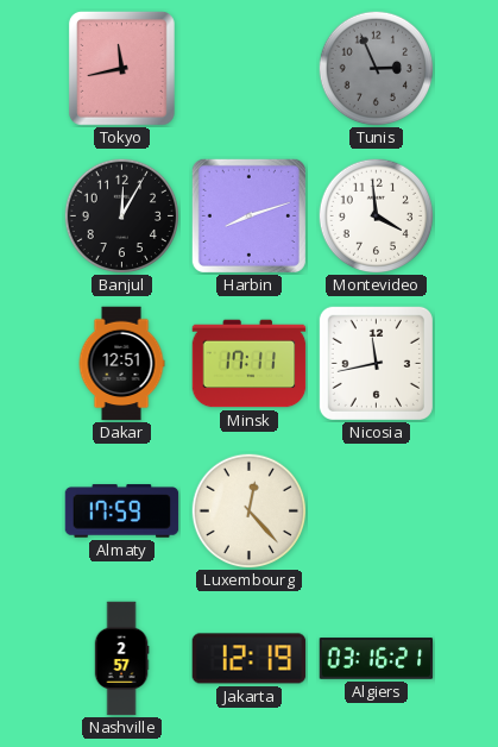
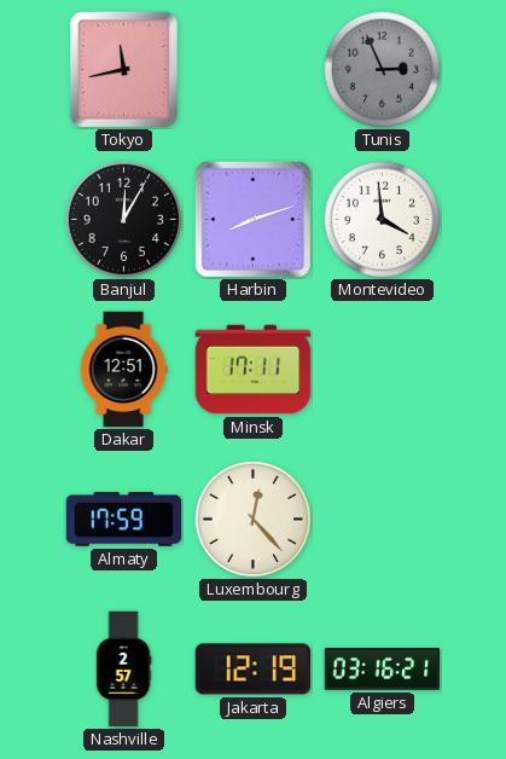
Nicosia: 11:43 -> none
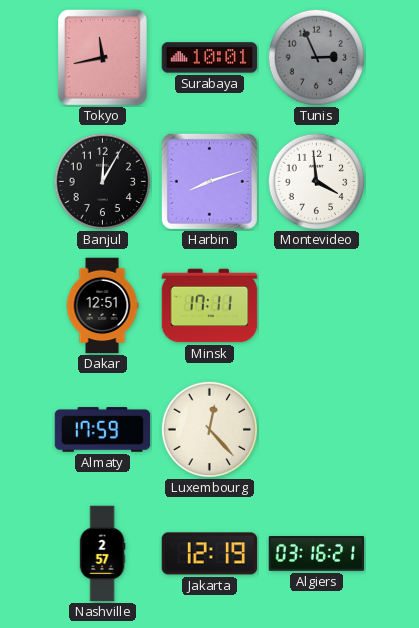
Surabaya: none -> 10:01
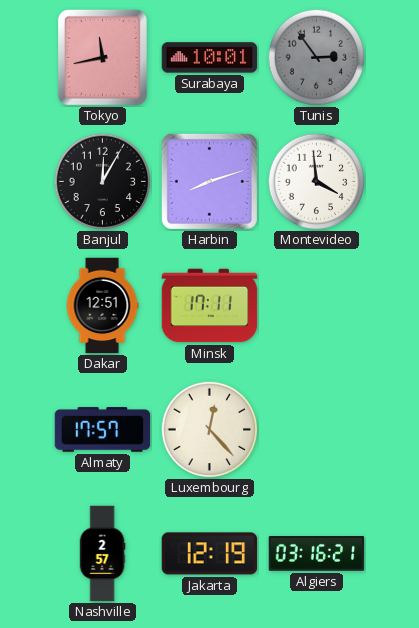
Tunis: 2:56 -> 2:54
Almaty: 17:59 -> 17:57
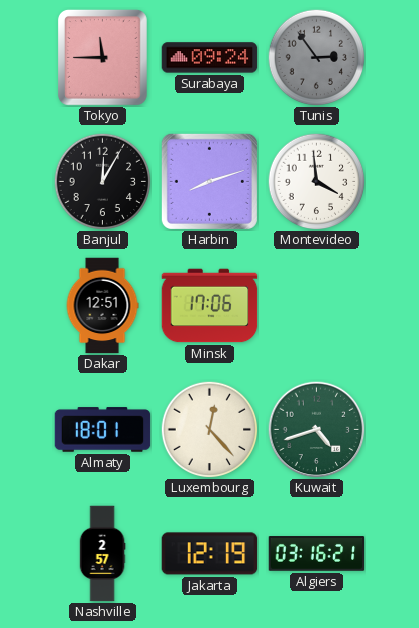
Tokyo: 11:43 -> 11:45
Surabaya: 10:01 -> 09:24
Minsk: 17:11 -> 17:06
Almaty: 17:57 -> 18:01
Kuwait: none -> 4:42
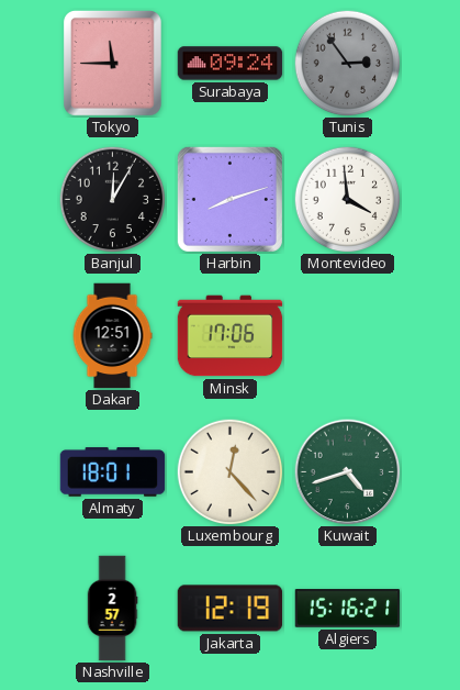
Algiers: 03:16 -> 15:16
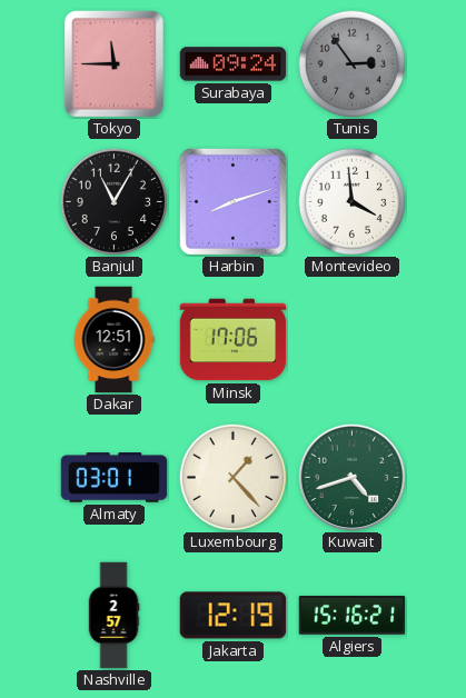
Banjul: 12:05 -> 11:05
Almaty: 18:01 -> 03:01
Luxembourg: 12:23 -> 1:23
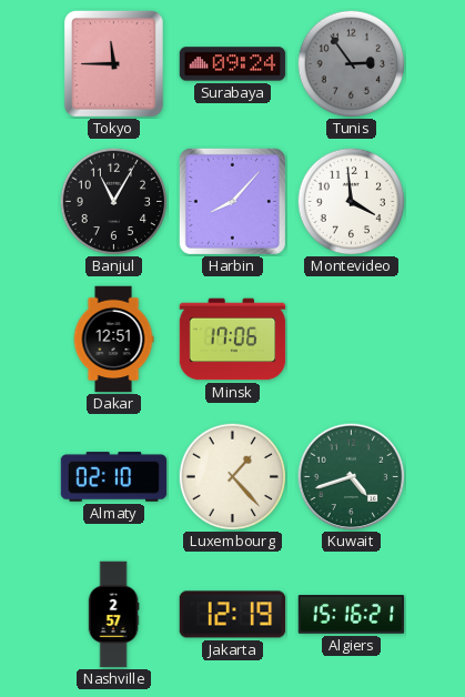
Harbin: 8:12 -> 8:07
Almaty: 03:01 -> 02:10
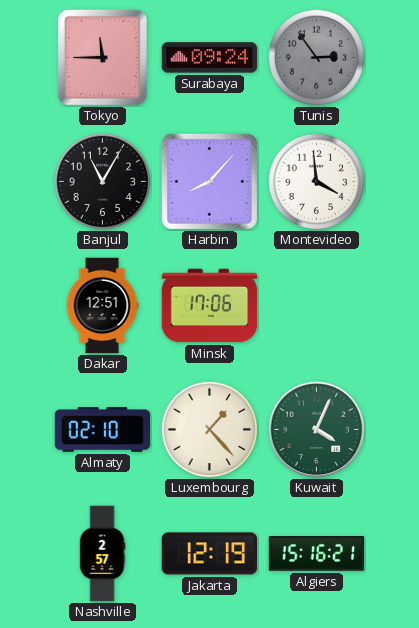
Kuwait: 4:42 -> 4:04
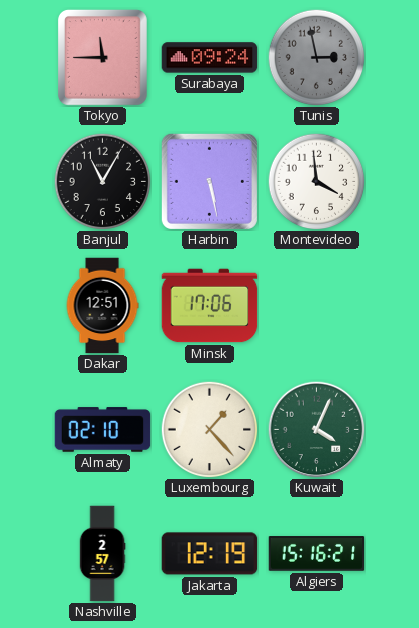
Tunis: 2:54 -> 2:58
Harbin: 8:07 -> 5:28
